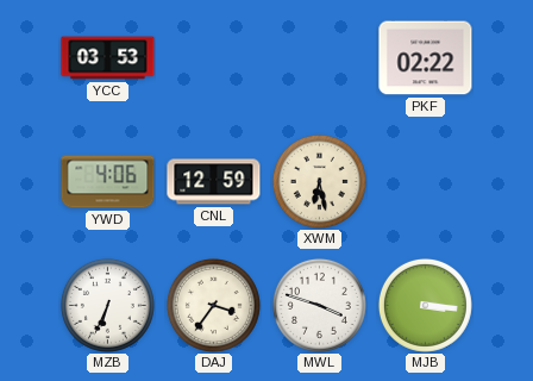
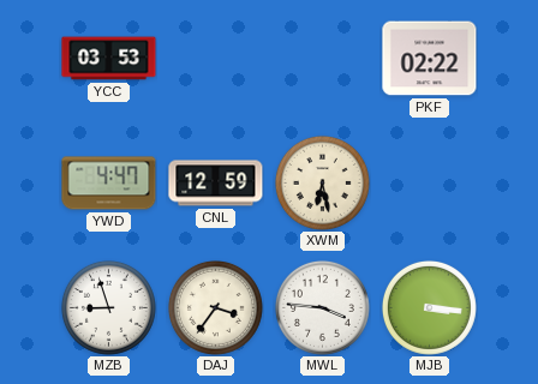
YWD: 4:06 -> 4:47
MZB: 6:34 -> 8:57
MWL: 3:48 -> 3:46
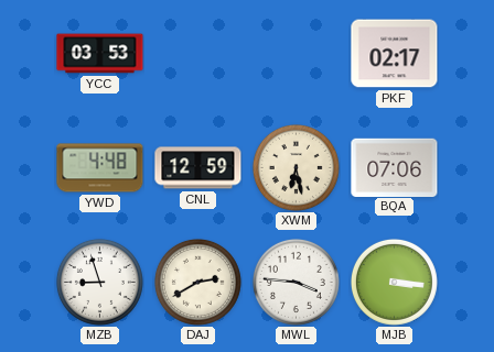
PKF: 02:22 -> 02:17
YWD: 4:47 -> 4:48
BQA: none -> 07:06
DAJ: 3:36 -> 2:40
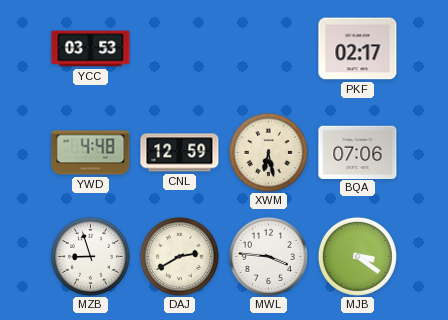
MJB: 3:16 -> 3:21
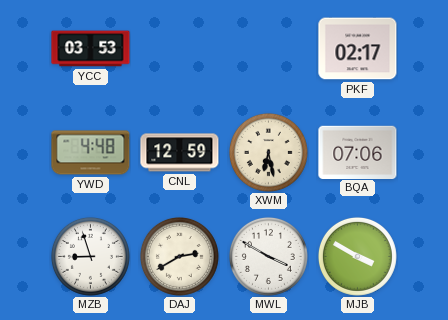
MWL: 3:46 -> 3:50
MJB: 3:21 -> 3:50
